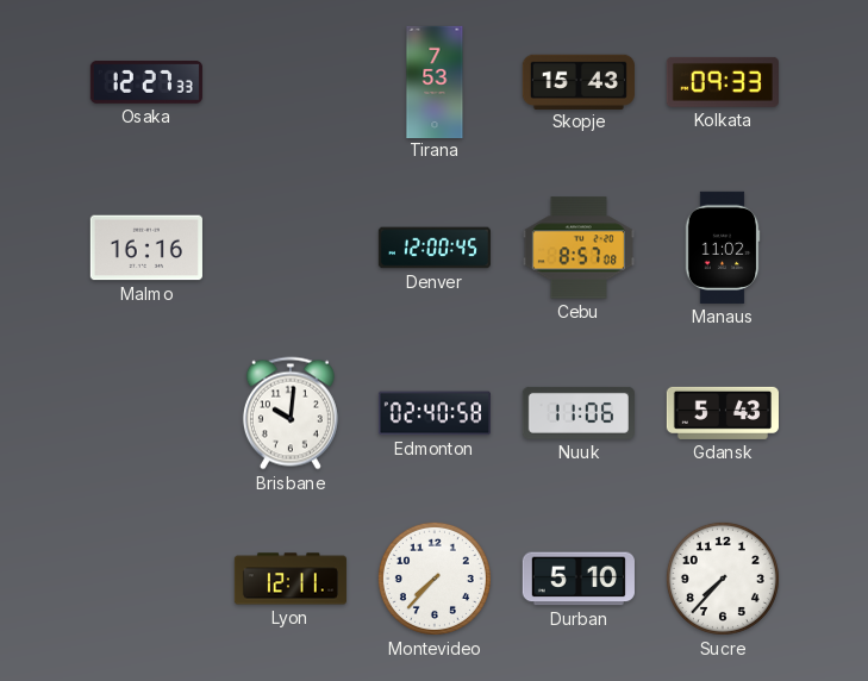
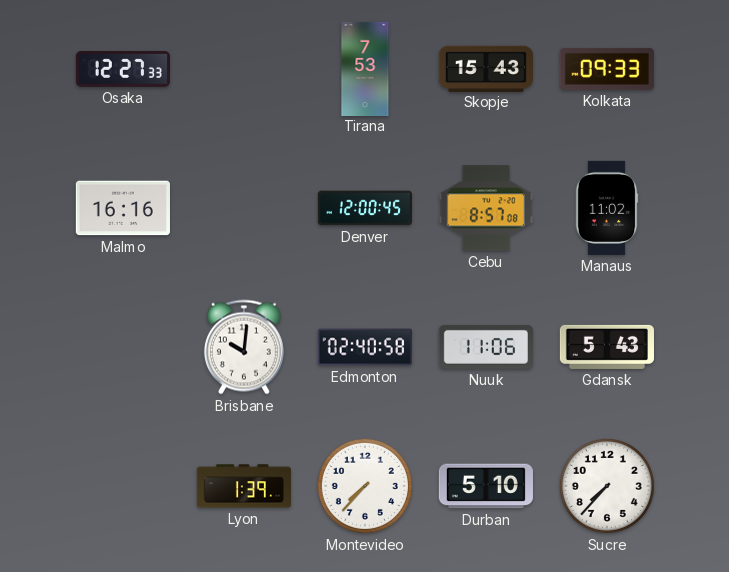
Lyon: 12:11 -> 1:39
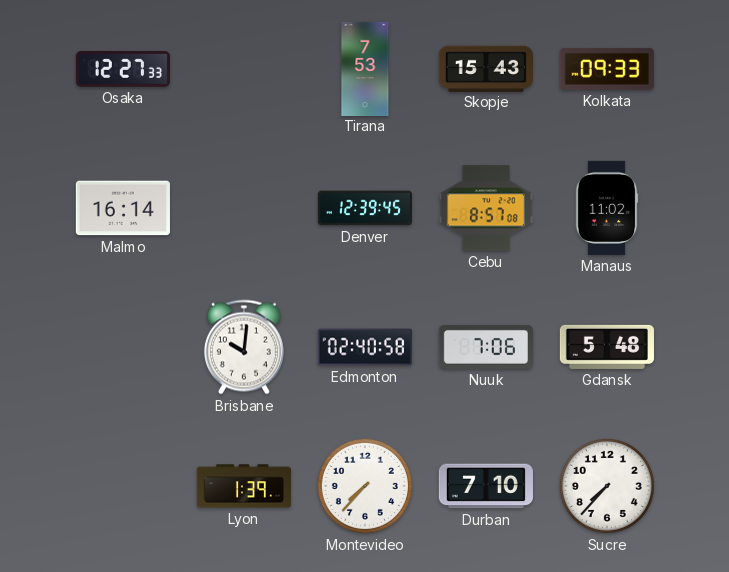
Malmo: 16:16 -> 16:14
Denver: 12:00 -> 12:39
Nuuk: 11:06 -> 7:06
Gdansk: 5:43 -> 5:48
Durban: 5:10 -> 7:10
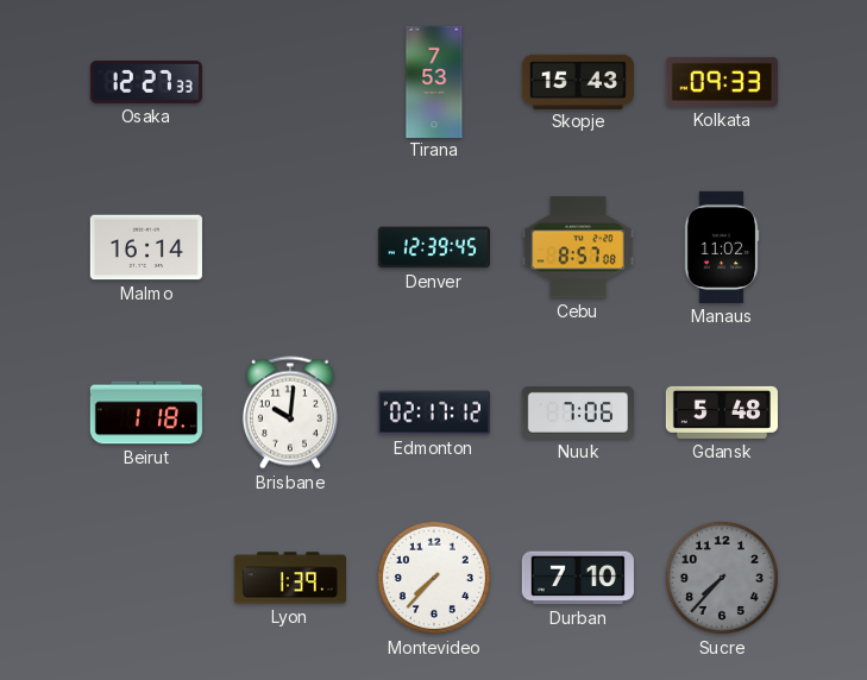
Beirut: none -> 1:18
Edmonton: 02:40 -> 02:17
Sucre dial: white -> grey
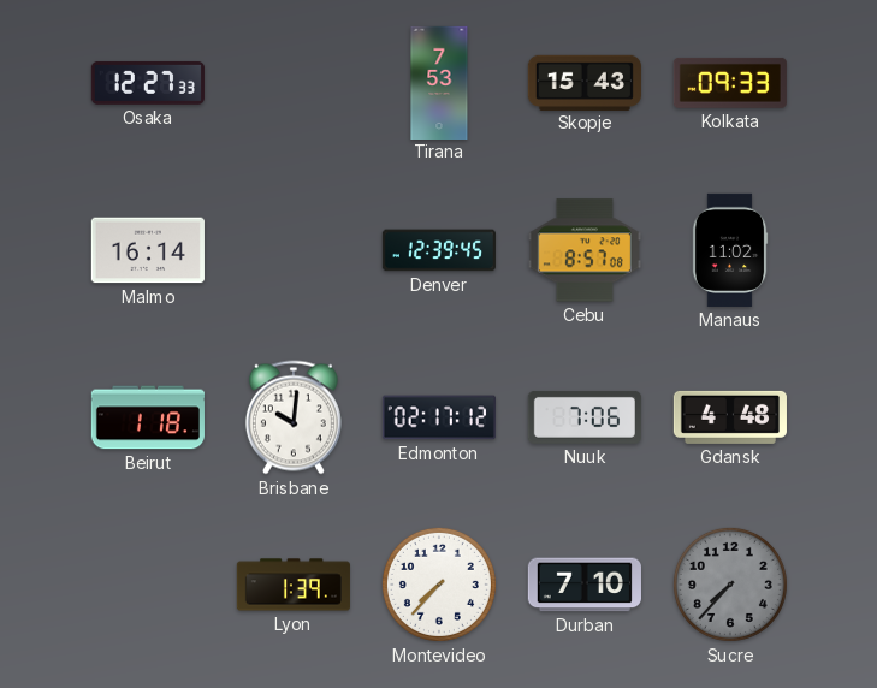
Gdansk: 5:48 -> 4:48
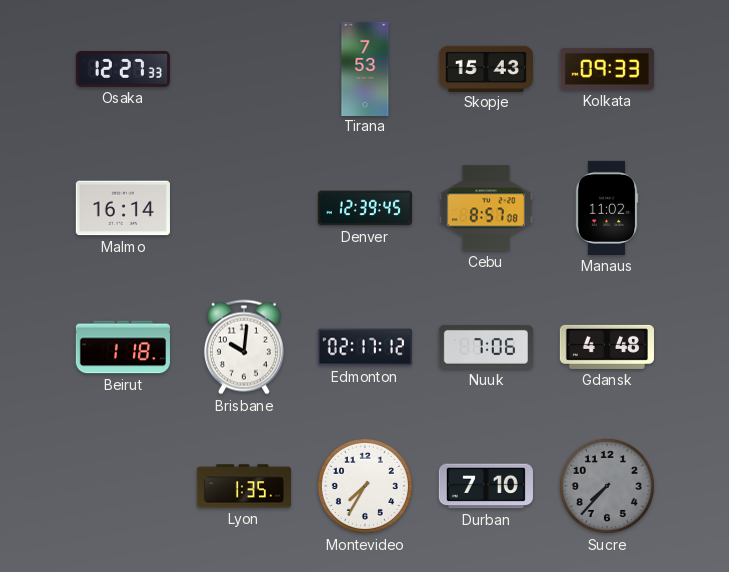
Lyon: 1:39 -> 1:35
Montevideo: 7:37 -> 7:35
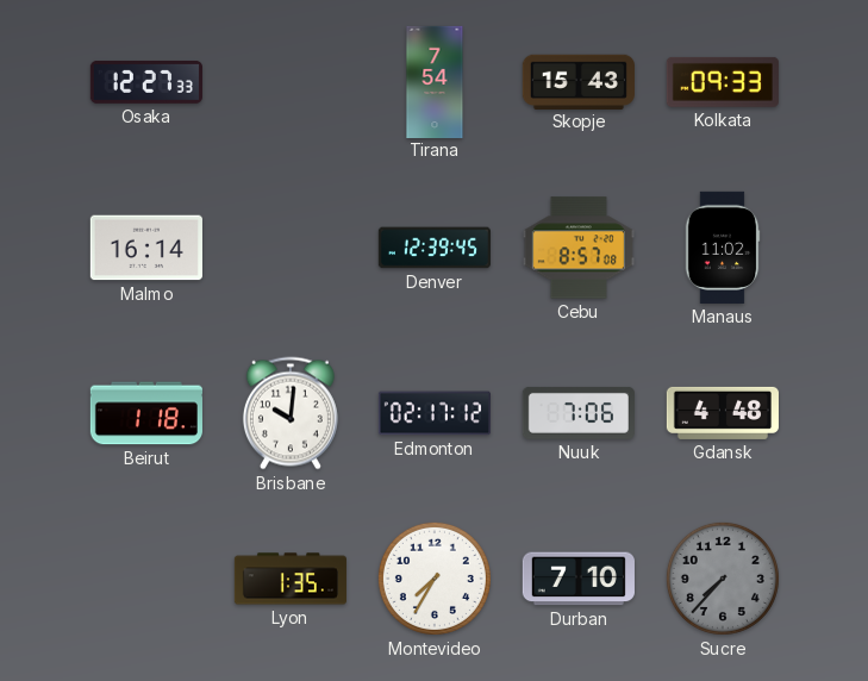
Tirana: 7:53 -> 7:54
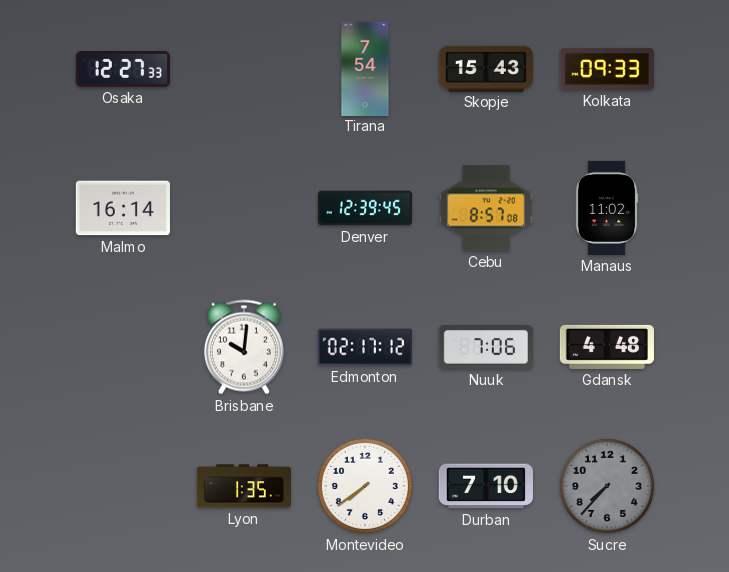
Beirut: 1:18 -> none
Montevideo: 7:35 -> 7:39
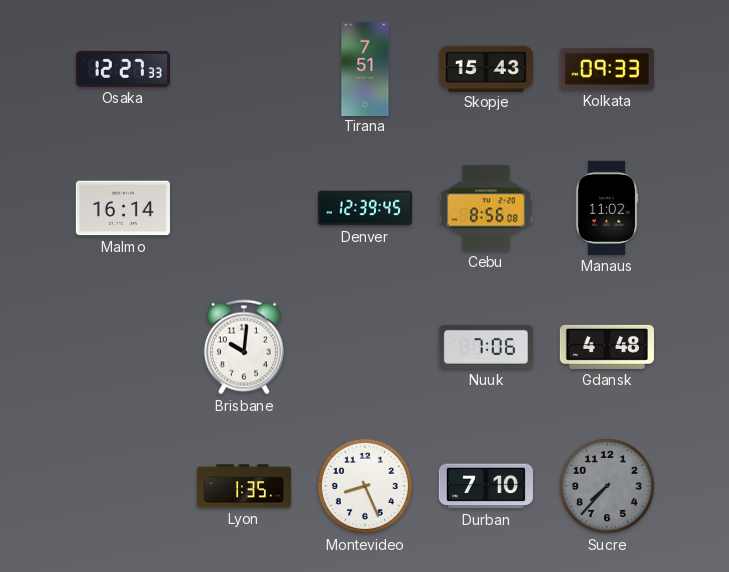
Tirana: 7:54 -> 7:51
Cebu: 8:57 -> 8:56
Edmonton: 02:17 -> none
Montevideo: 7:39 -> 8:26
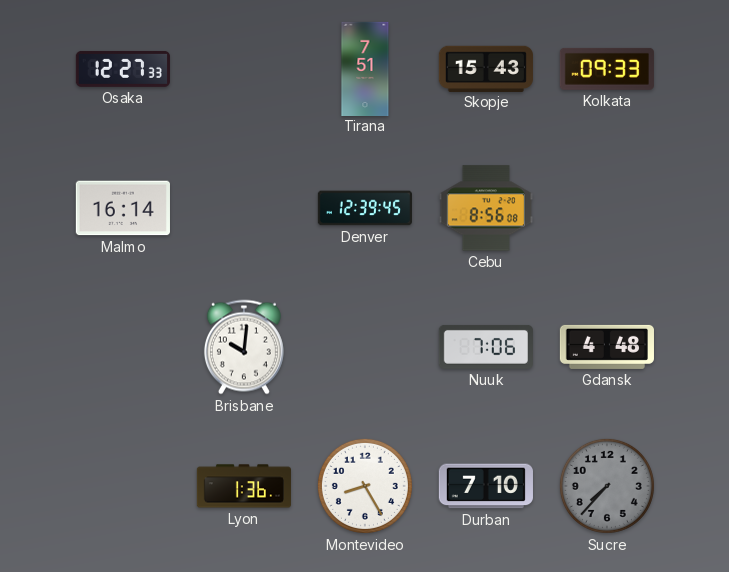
Manaus: 11:02 -> none
Lyon: 1:35 -> 1:36
Montevideo: 8:26 -> 8:25
